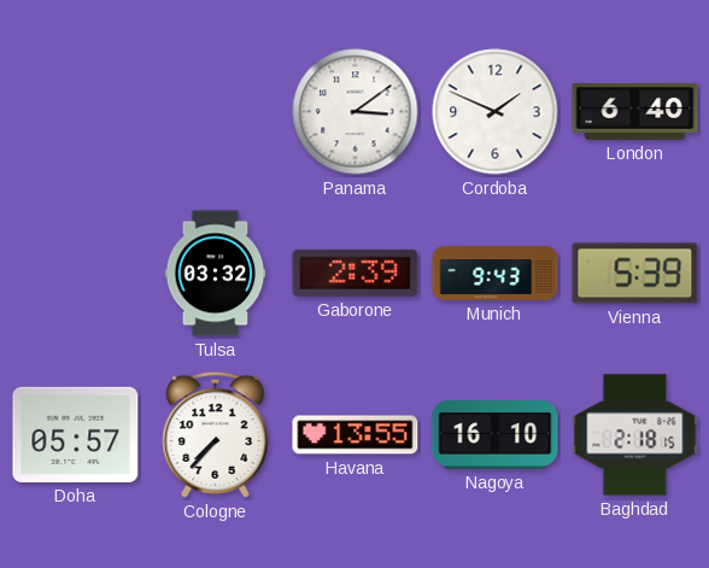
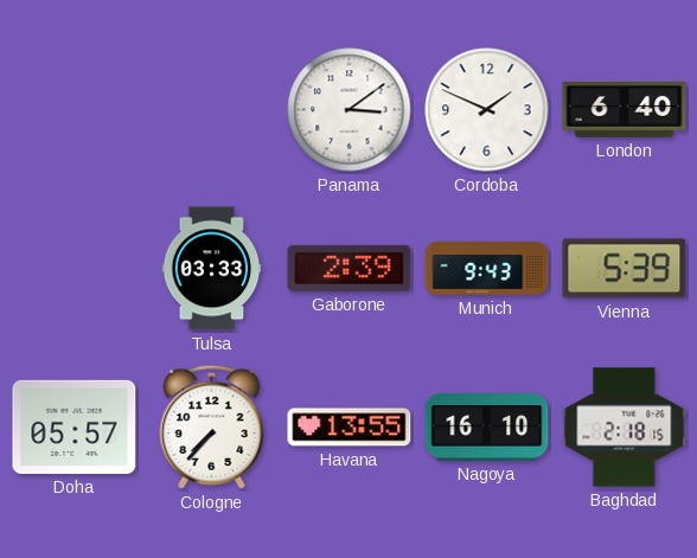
Tulsa: 03:32 -> 03:33
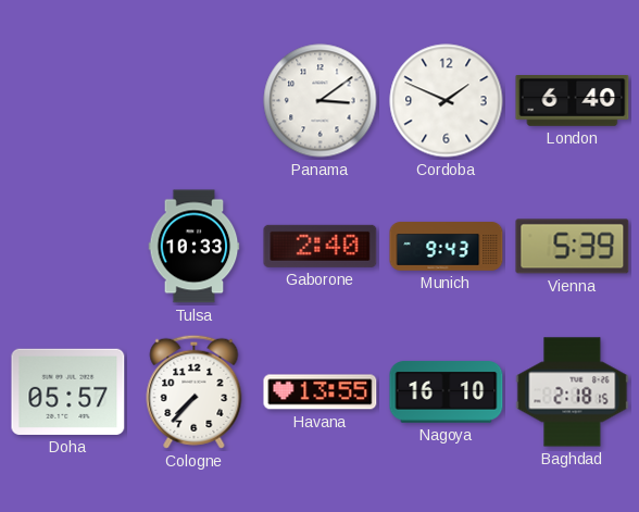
Tulsa: 03:33 -> 10:33
Gaborone: 2:39 -> 2:40
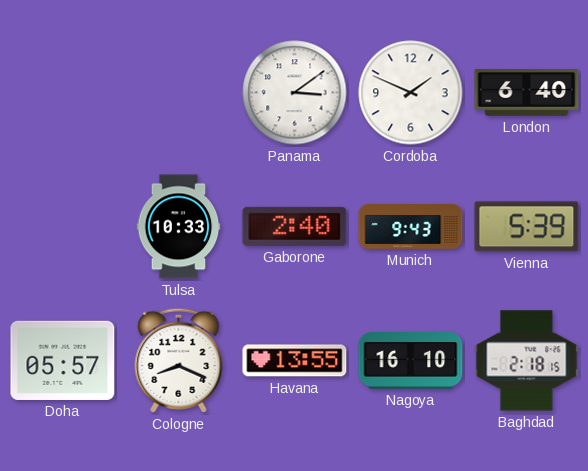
Cologne: 7:37 -> 8:19
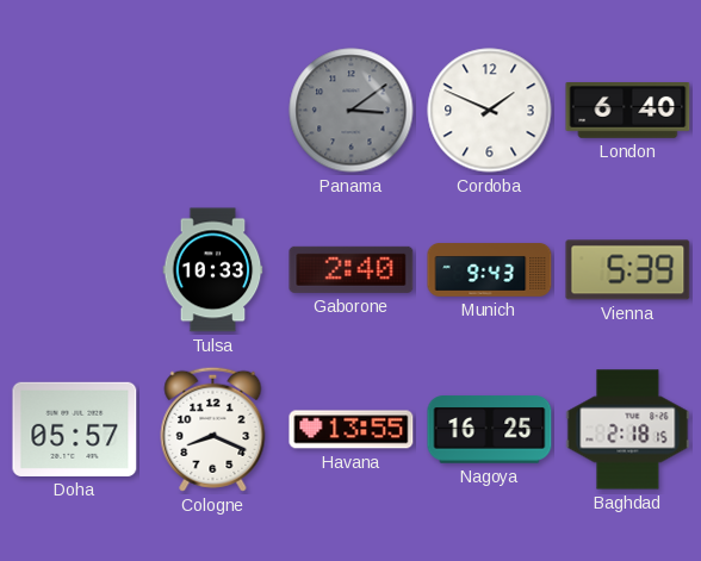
Panama dial: white -> grey
Nagoya: 16:10 -> 16:25
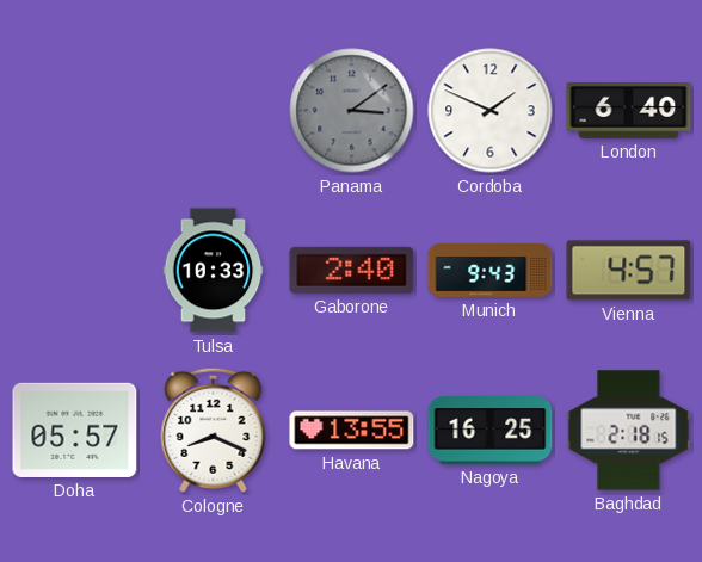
Vienna: 5:39 -> 4:57
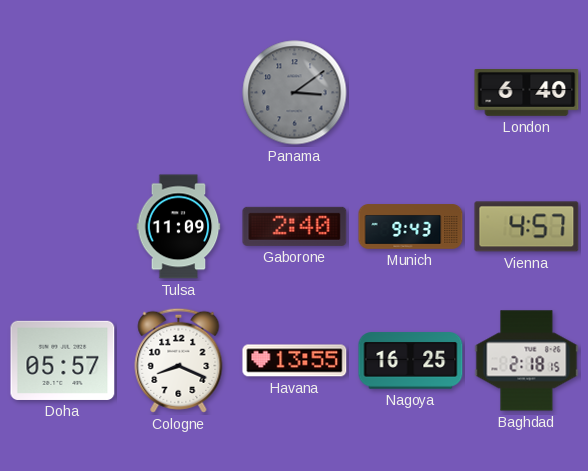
Cordoba: 1:49 -> none
Tulsa: 10:33 -> 11:09
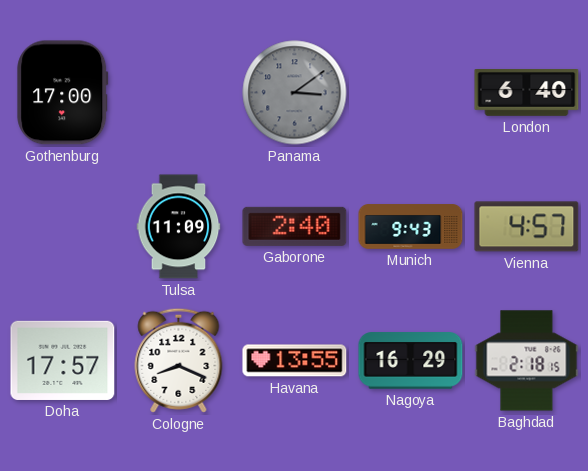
Gothenburg: none -> 17:00
Doha: 05:57 -> 17:57
Nagoya: 16:25 -> 16:29
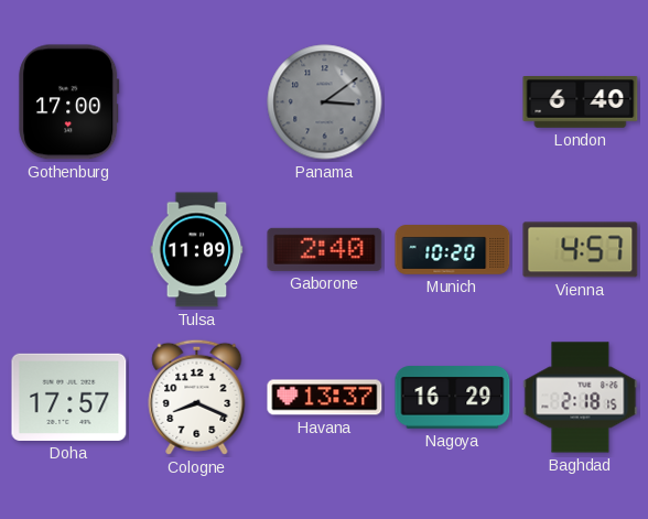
Munich: 9:43 -> 10:20
Havana: 13:55 -> 13:37
